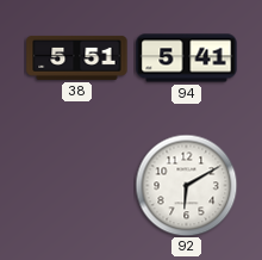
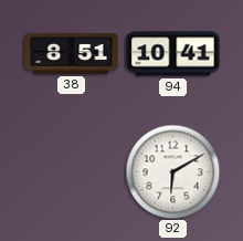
38: 5:51 -> 8:51
94: 5:41 -> 10:41
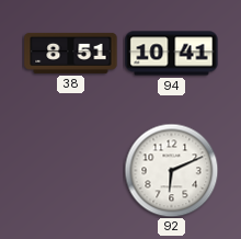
92: 6:10 -> 6:11
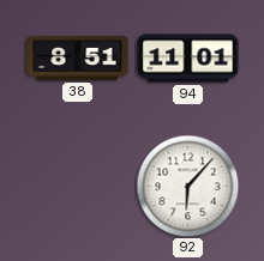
94: 10:41 -> 11:01
92: 6:11 -> 6:07
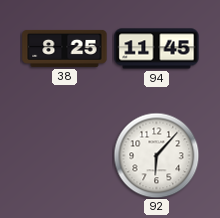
38: 8:51 -> 8:25
94: 11:01 -> 11:45
